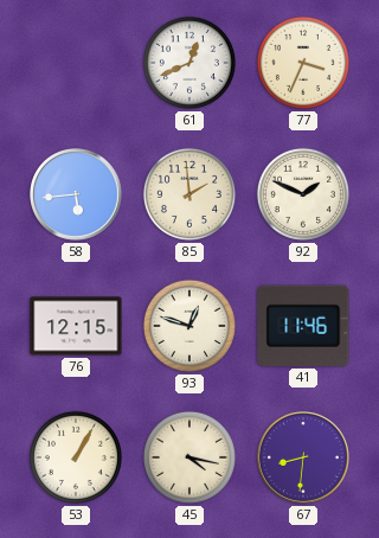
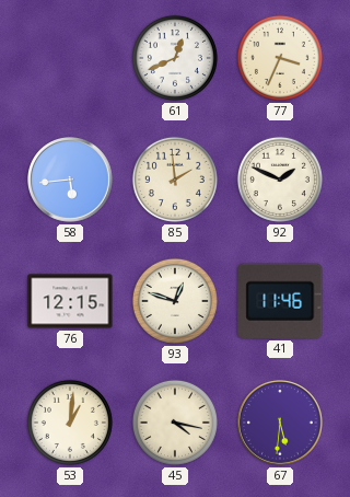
53: 1:05 -> 1:01
67: 8:31 -> 5:31
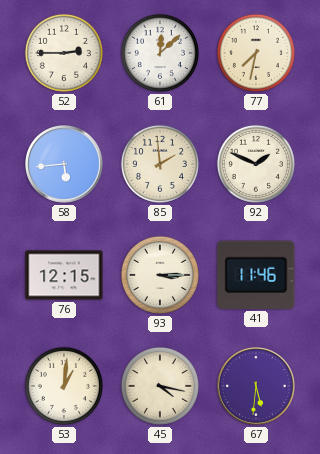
52: none -> 2:45
61: 12:41 -> 12:08
77: 3:34 -> 7:32
93: 12:48 -> 3:15
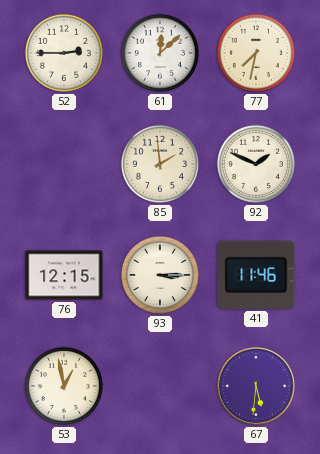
58: 5:44 -> none
53: 1:01 -> 12:58
45: 4:17 -> none
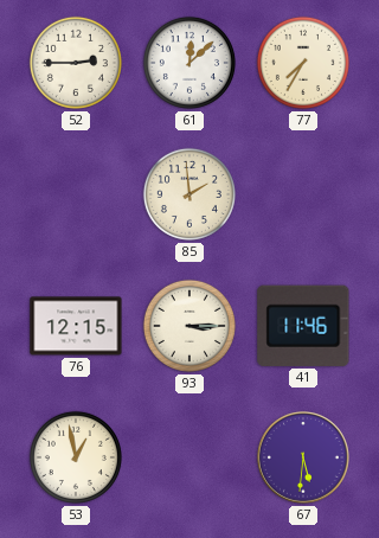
77: 7:32 -> 7:35
92: 1:49 -> none
